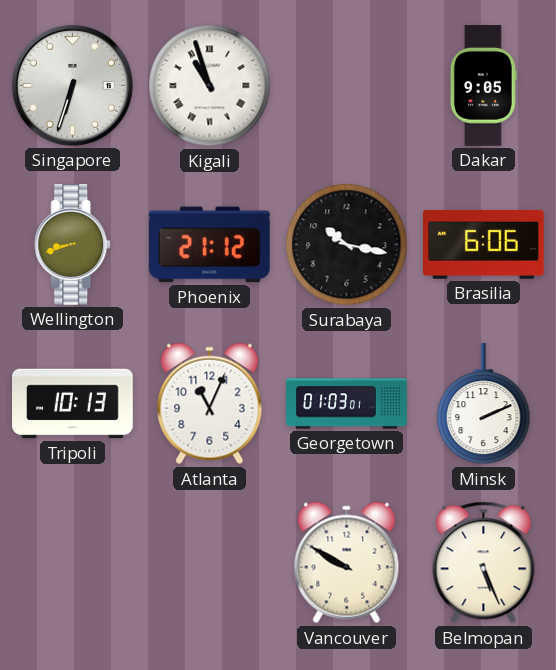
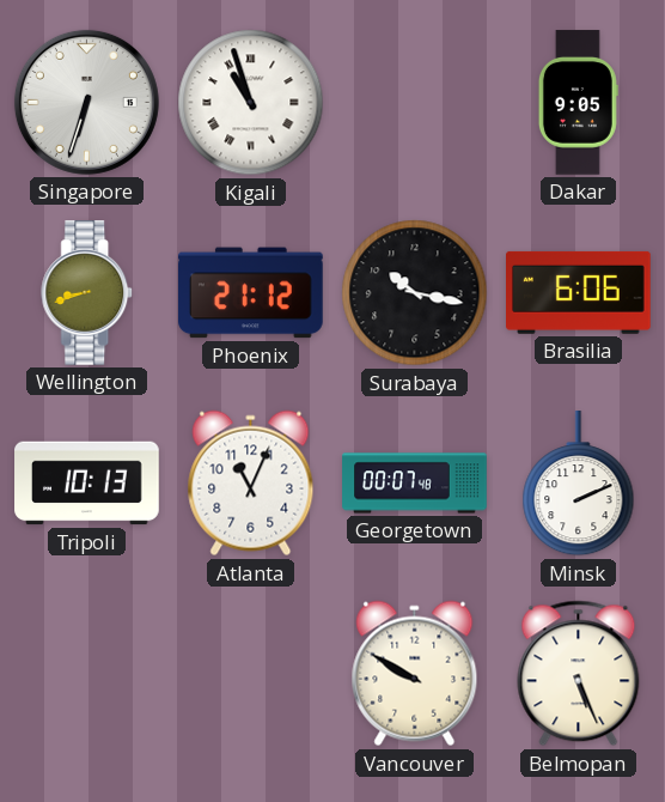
Georgetown: 01:03 -> 00:07
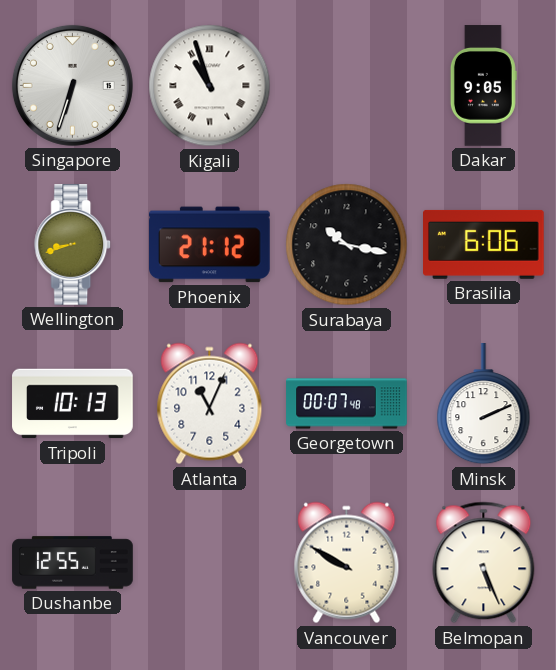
Dushanbe: none -> 12:55
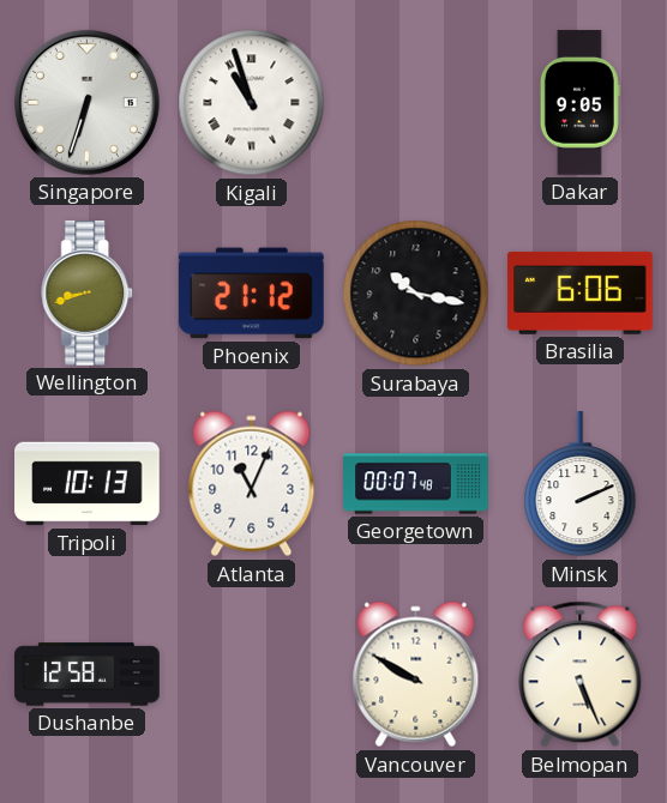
Dushanbe: 12:55 -> 12:58
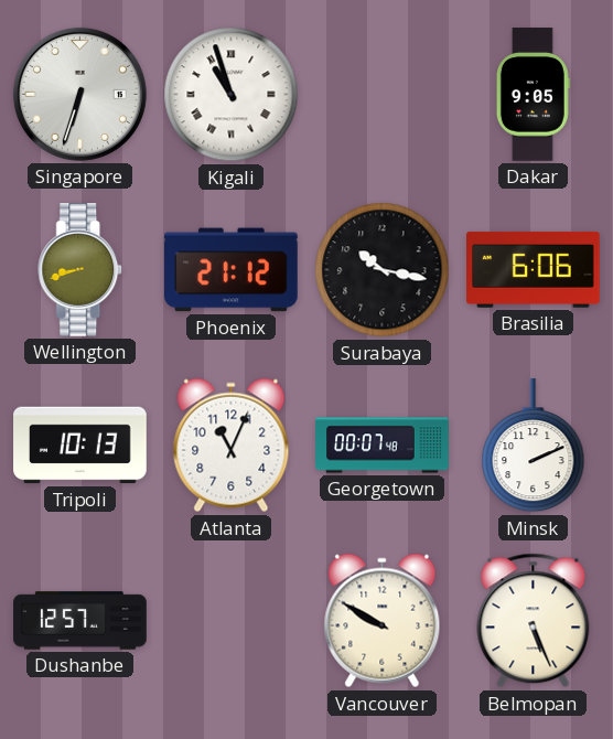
Dushanbe: 12:58 -> 12:57
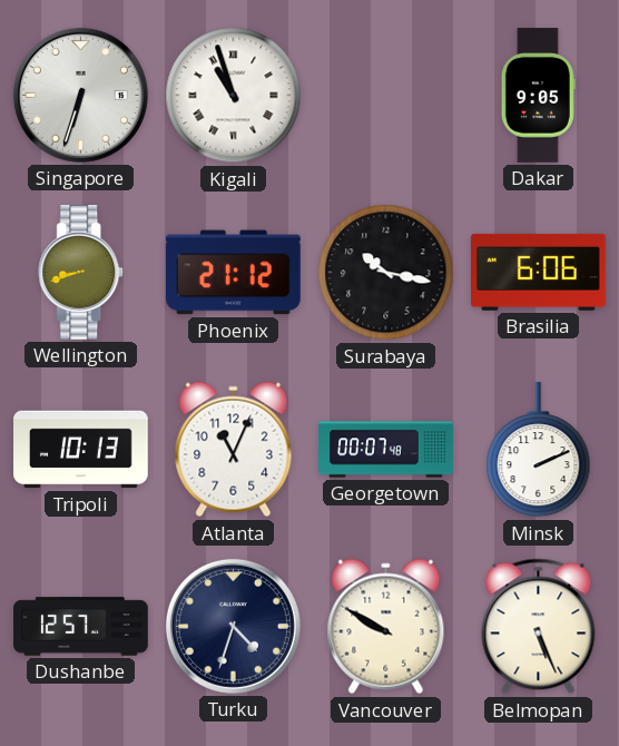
Turku: none -> 4:33
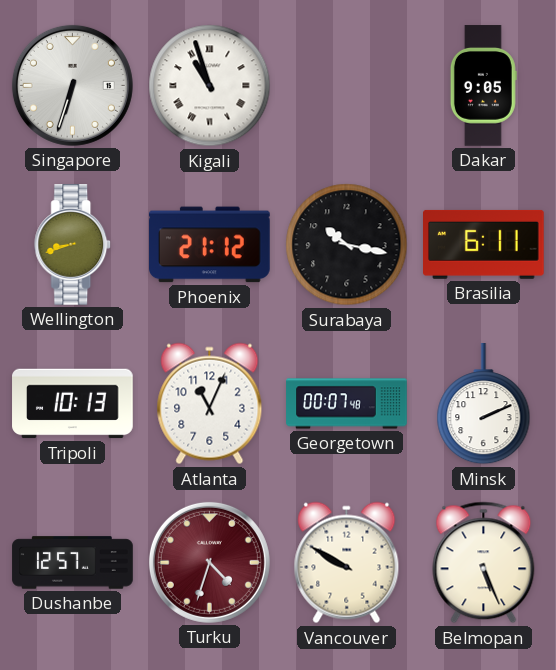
Brasilia: 6:06 -> 6:11
Turku dial: navy -> burgundy
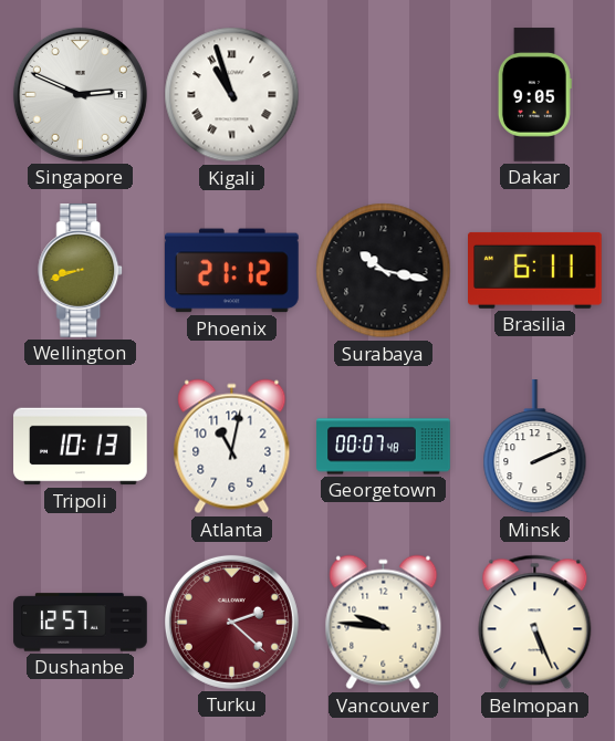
Singapore: 6:33 -> 2:49
Atlanta: 11:04 -> 11:02
Turku: 4:33 -> 2:22
Vancouver: 9:50 -> 9:46
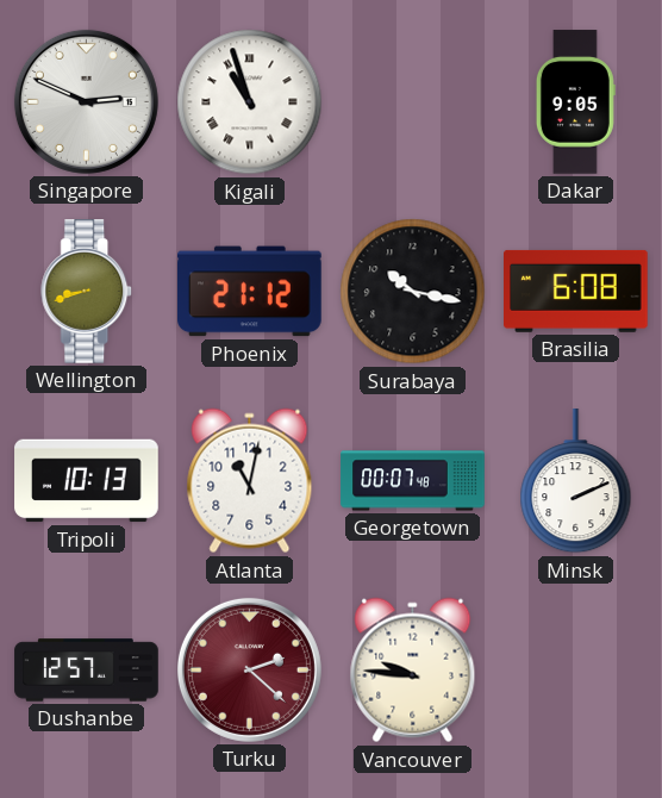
Brasilia: 6:11 -> 6:08
Belmopan: 5:26 -> none
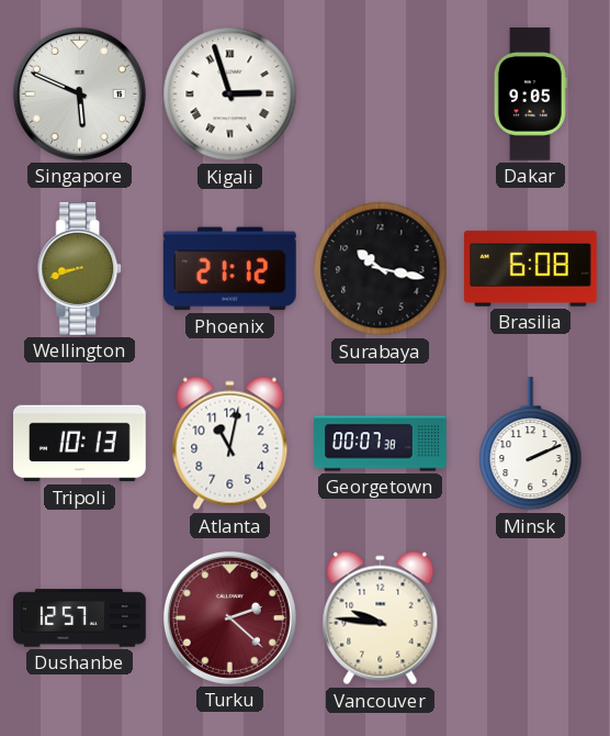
Singapore: 2:49 -> 5:49
Kigali: 10:57 -> 2:57
Georgetown: 00:07:48 -> 00:07:38
